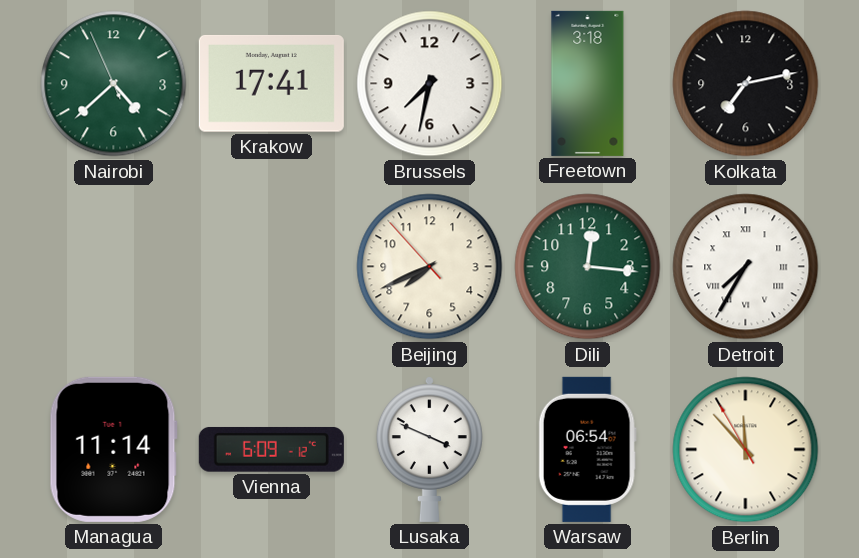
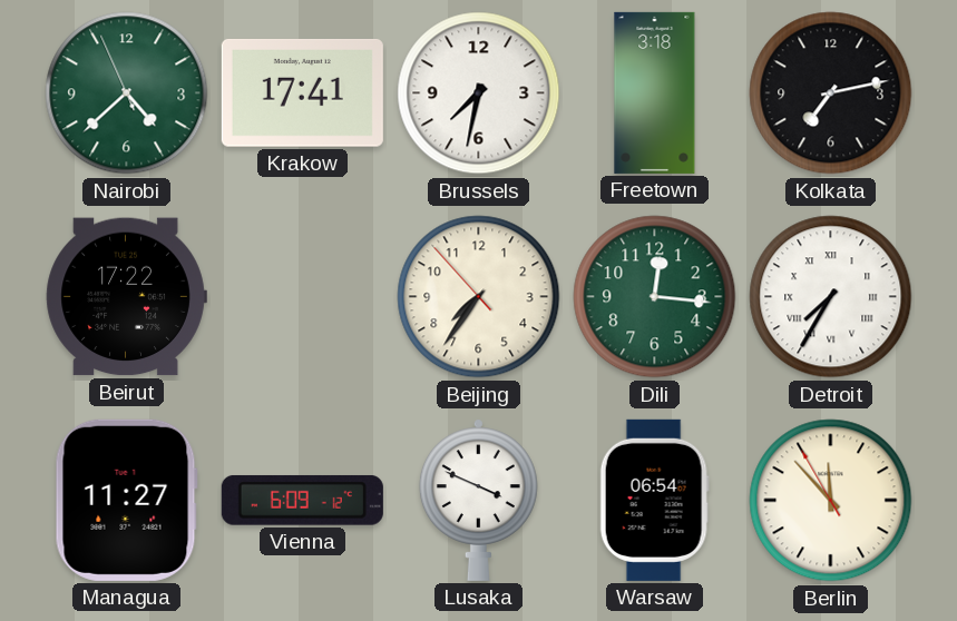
Beirut: none -> 17:22
Beijing: 7:40 -> 7:35
Managua: 11:14 -> 11:27
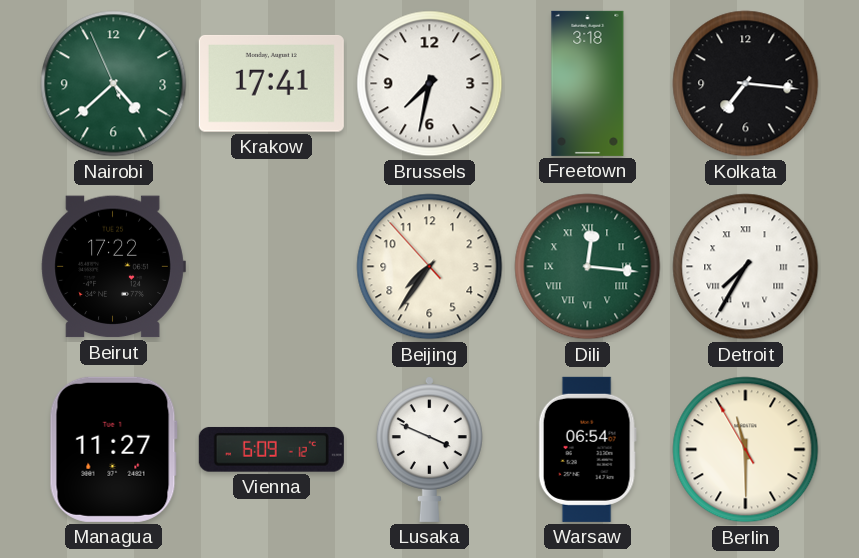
Kolkata: 7:13 -> 7:16
Dili numerals: Arabic -> Roman
Berlin: 11:52 -> 11:29
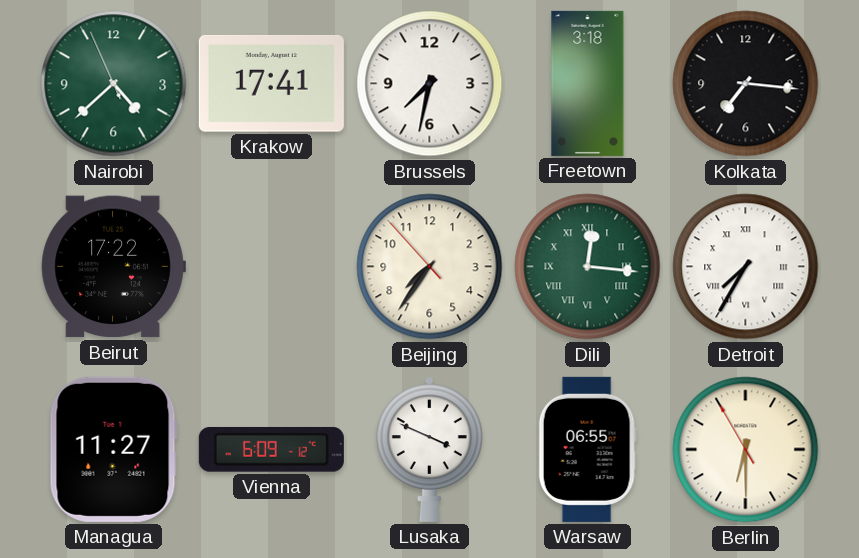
Warsaw: 06:54 -> 06:55
Berlin: 11:29 -> 6:29
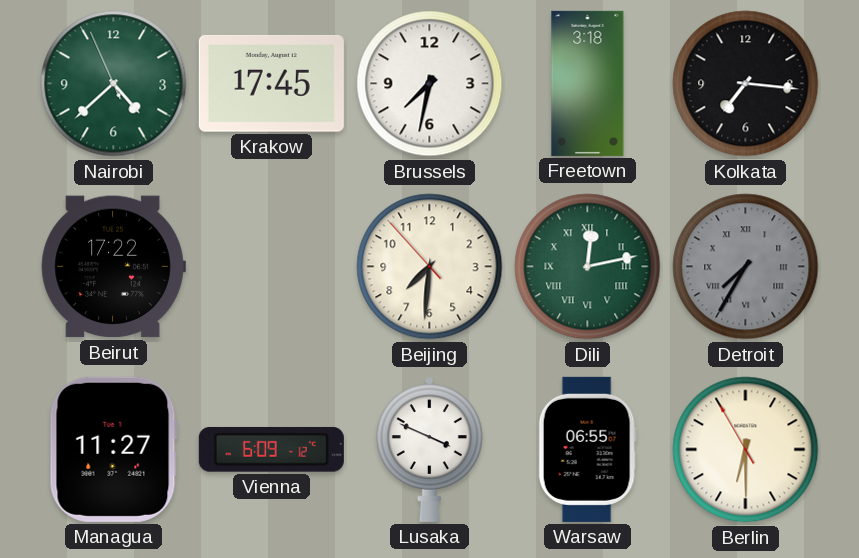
Krakow: 17:41 -> 17:45
Beijing: 7:35 -> 7:30
Dili: 12:16 -> 12:13
Detroit dial: white -> grey
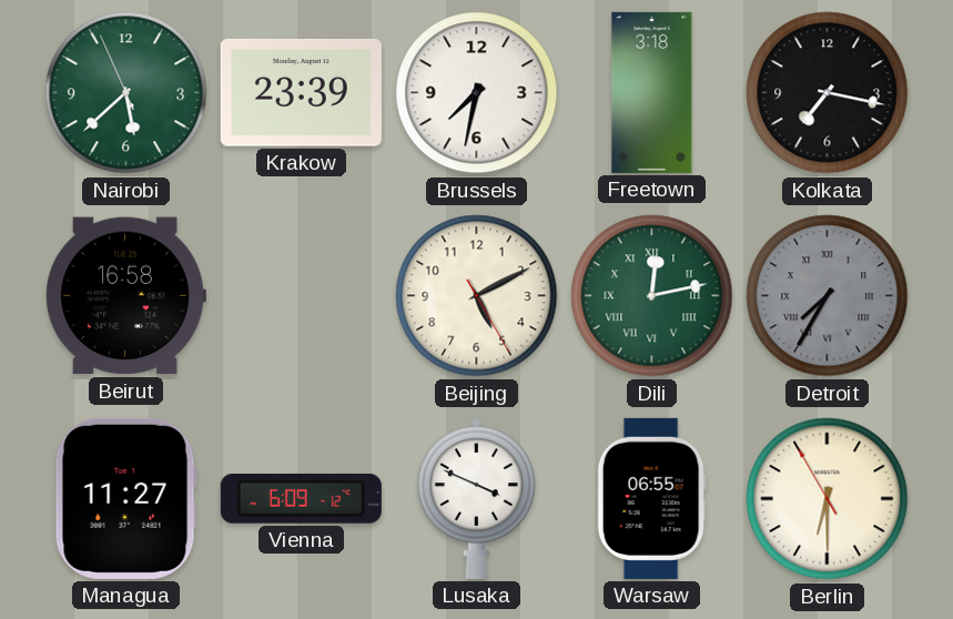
Nairobi: 4:37 -> 5:37
Krakow: 17:45 -> 23:39
Kolkata: 7:16 -> 7:17
Beirut: 17:22 -> 16:58
Beijing: 7:30 -> 5:10
